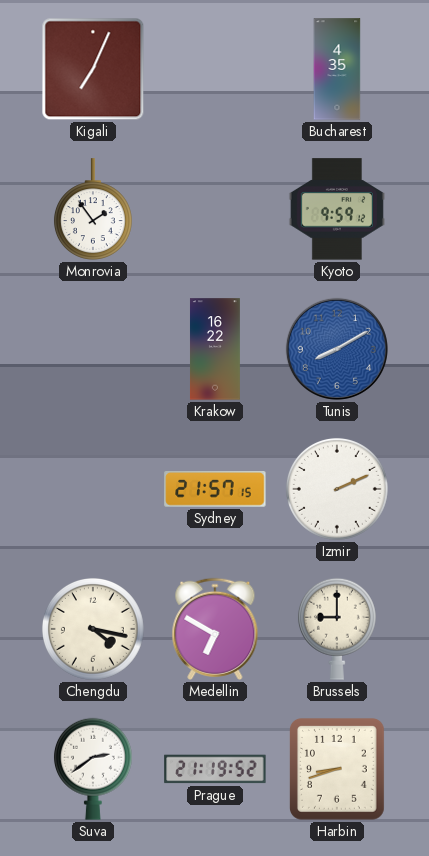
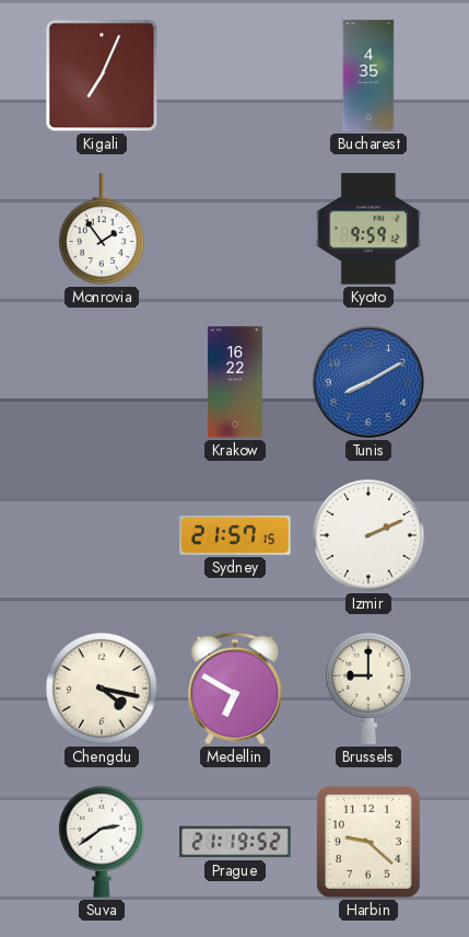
Harbin: 8:42 -> 9:22
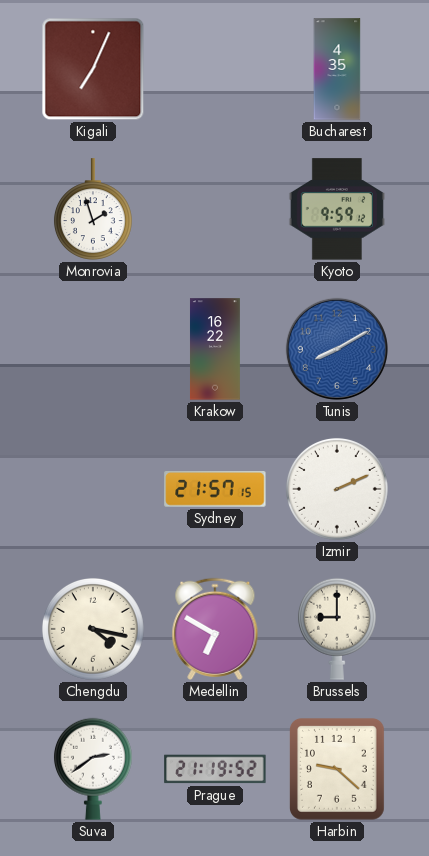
Monrovia: 1:54 -> 1:57
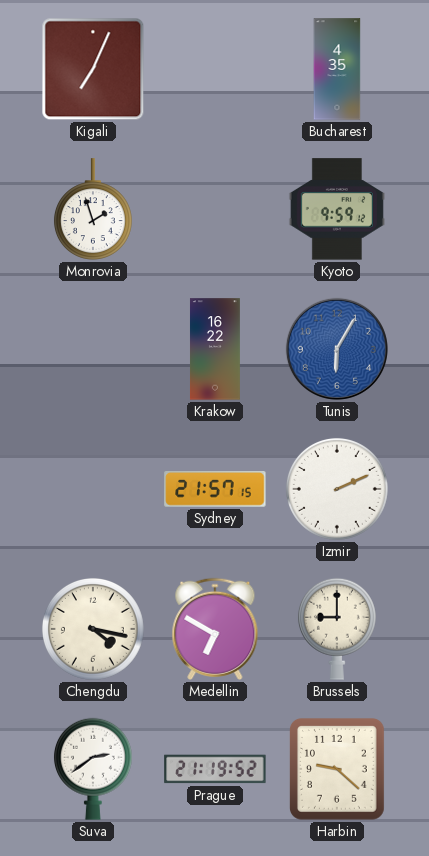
Tunis: 8:10 -> 6:05
